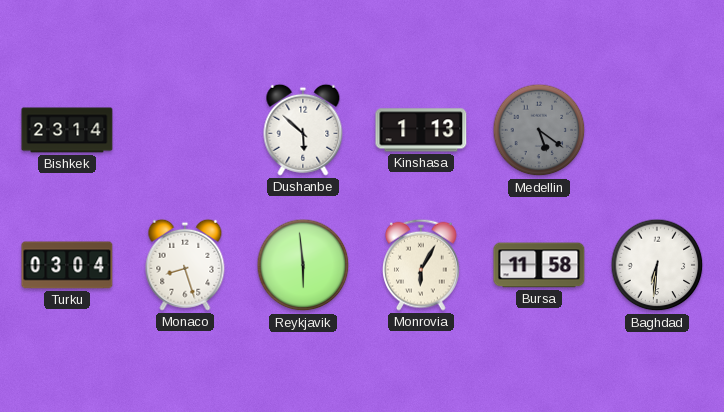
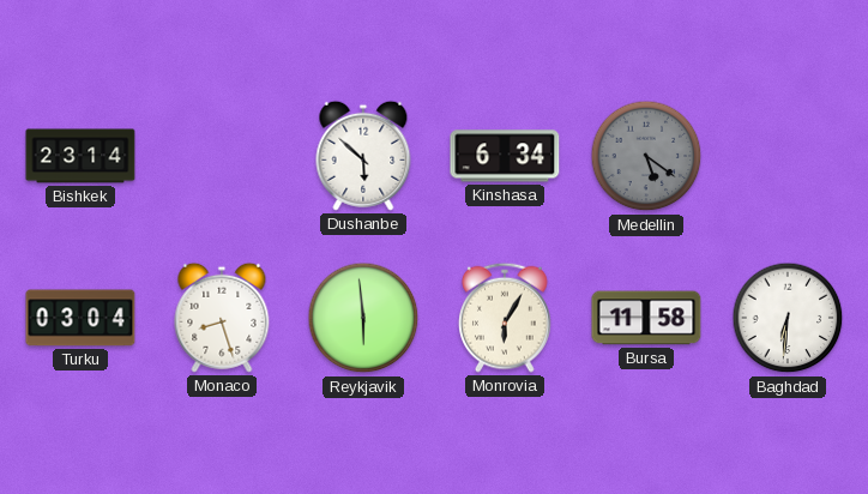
Kinshasa: 1:13 -> 6:34
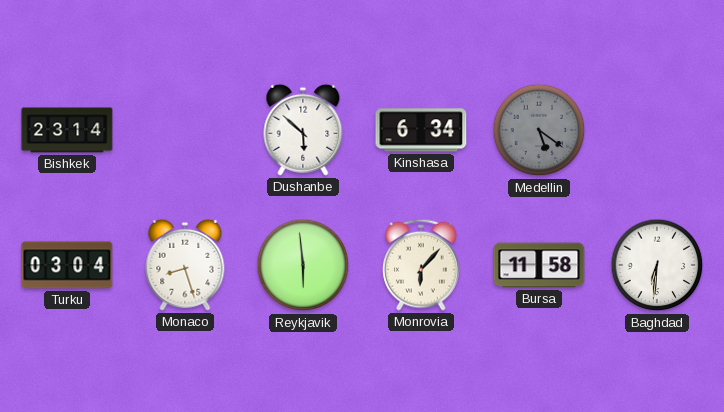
Monrovia: 6:05 -> 6:07
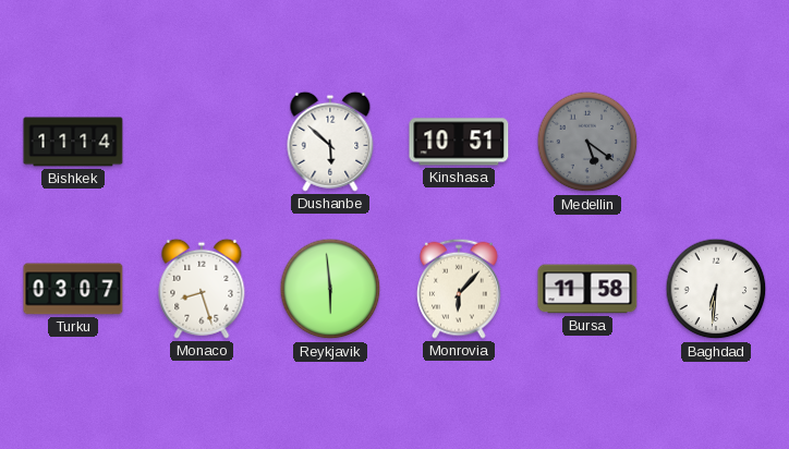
Bishkek: 23:14 -> 11:14
Kinshasa: 6:34 -> 10:51
Turku: 03:04 -> 03:07
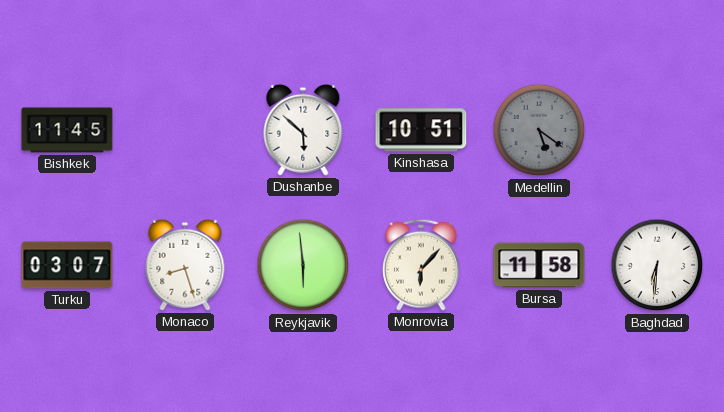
Bishkek: 11:14 -> 11:45
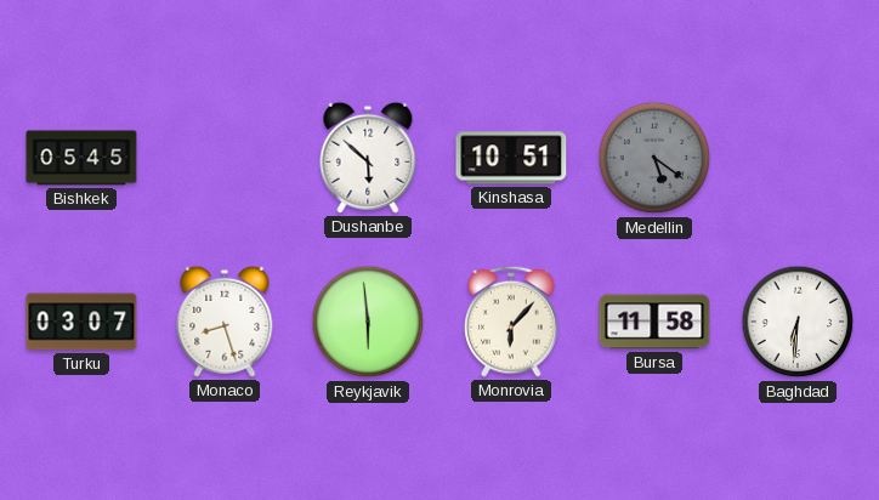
Bishkek: 11:45 -> 05:45
